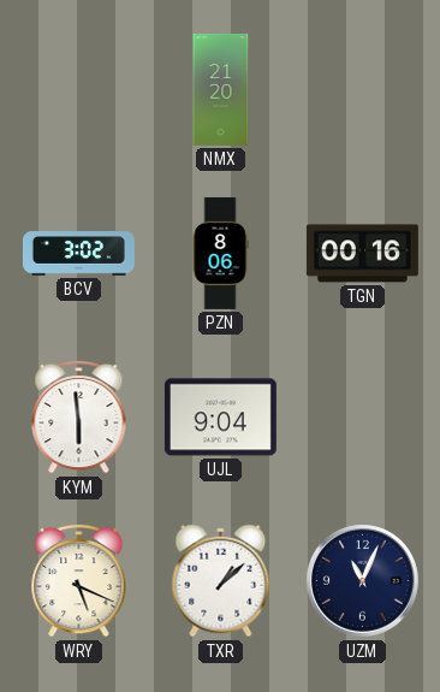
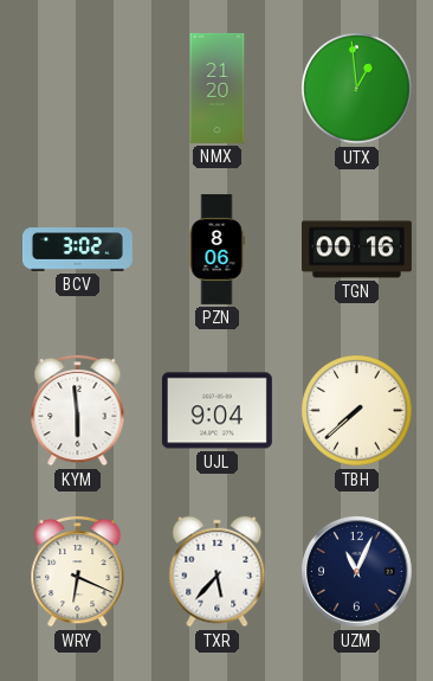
UTX: none -> 12:59
TBH: none -> 7:38
WRY: 5:19 -> 6:19
TXR: 1:08 -> 5:37
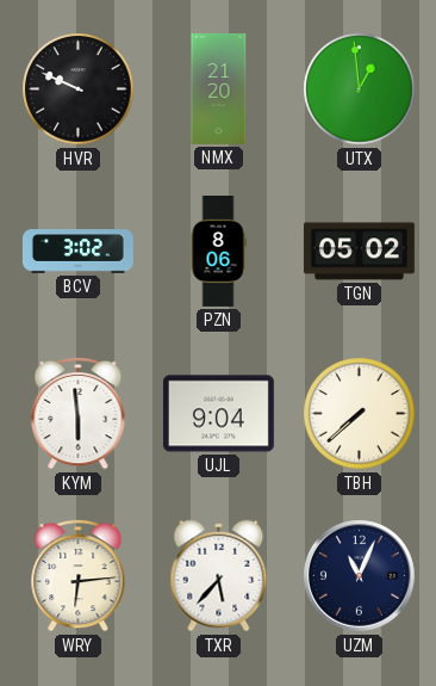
HVR: none -> 9:49
TGN: 00:16 -> 05:02
WRY: 6:19 -> 6:14
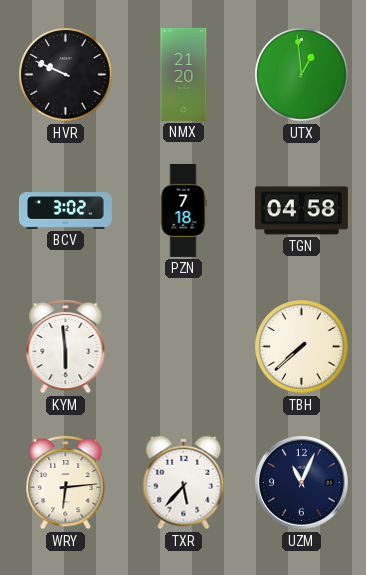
PZN: 8:06 -> 7:18
TGN: 05:02 -> 04:58
UJL: 9:04 -> none
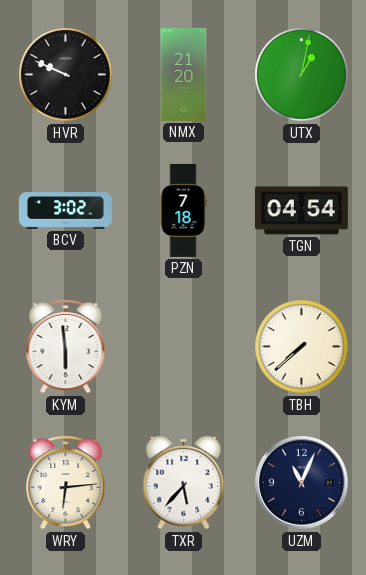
UTX: 12:59 -> 1:02
TGN: 04:58 -> 04:54
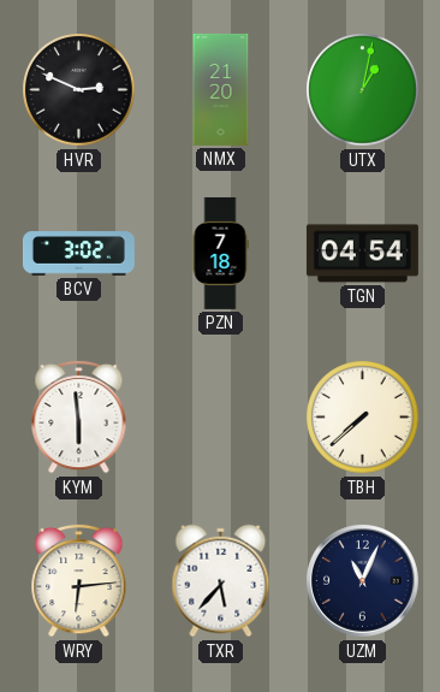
HVR: 9:49 -> 2:49
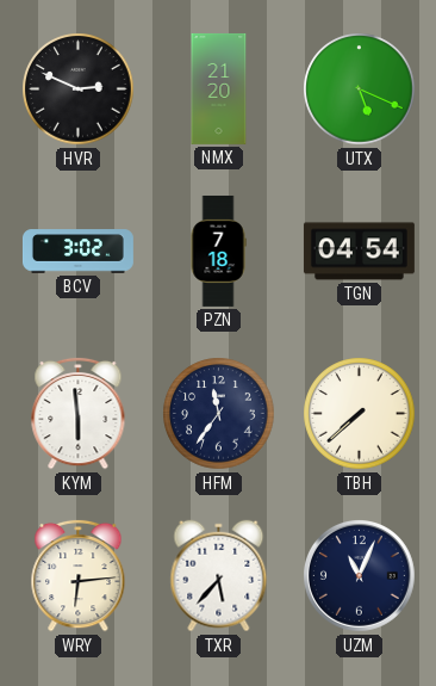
UTX: 1:02 -> 5:19
HFM: none -> 11:36
